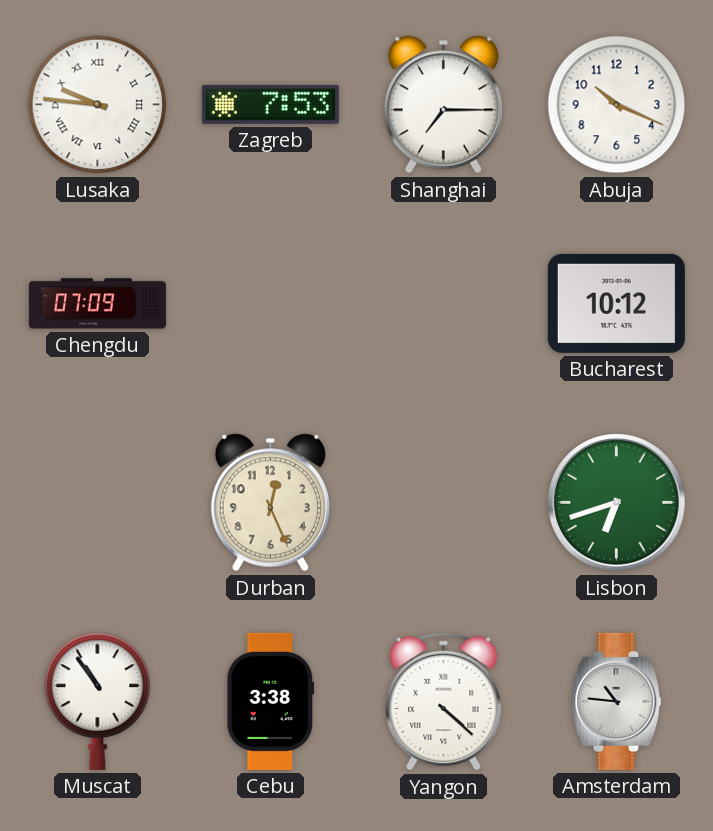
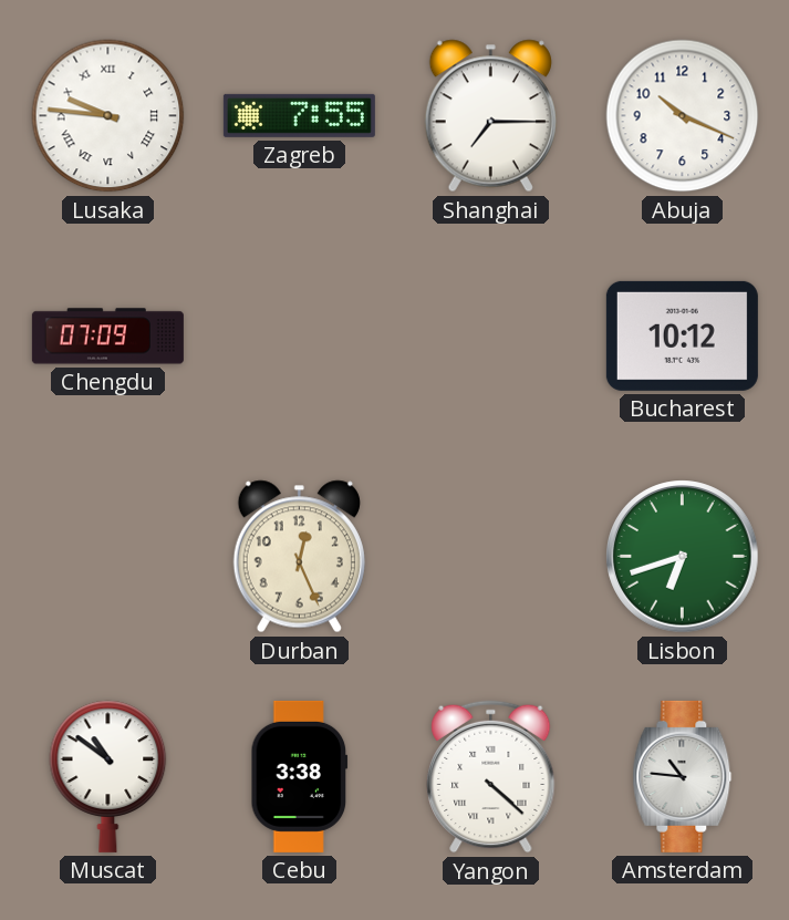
Zagreb: 7:53 -> 7:55
Muscat: 10:54 -> 10:51
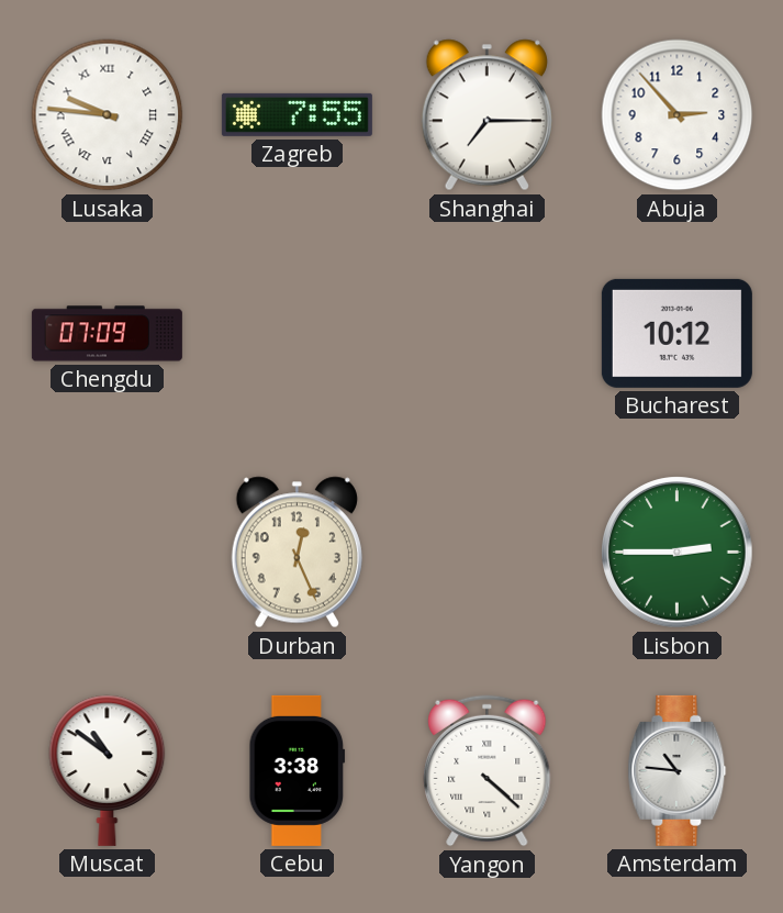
Abuja: 10:19 -> 2:53
Lisbon: 6:42 -> 2:45
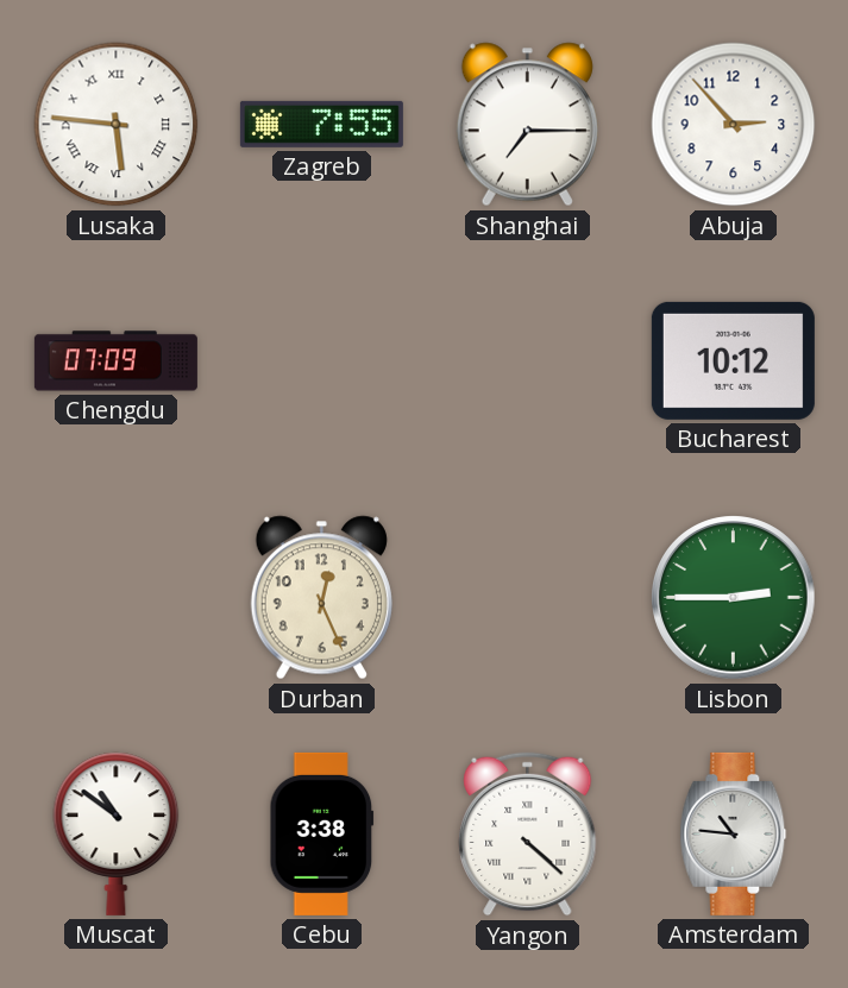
Lusaka: 9:46 -> 5:46
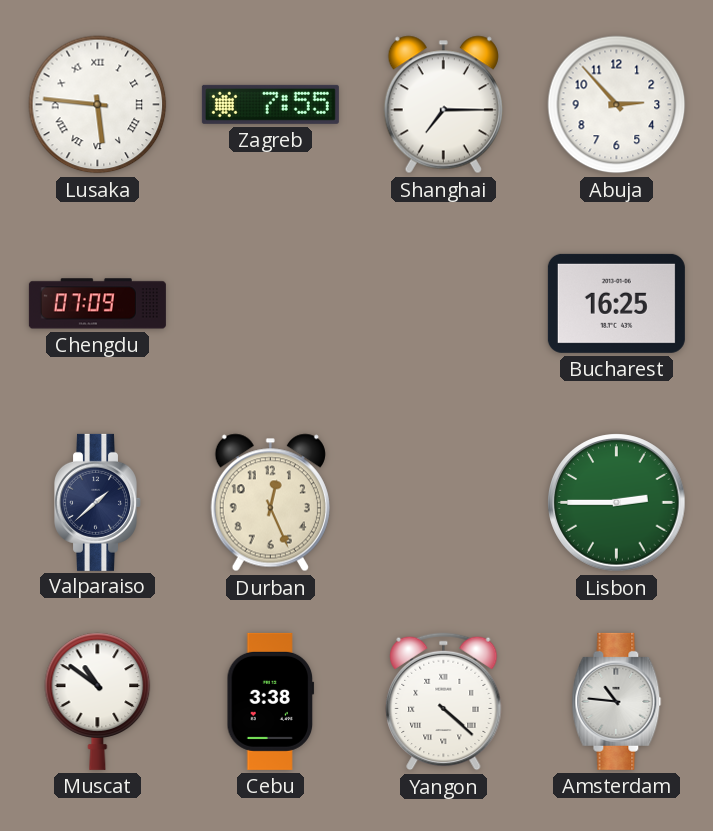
Bucharest: 10:12 -> 16:25
Valparaiso: none -> 1:38
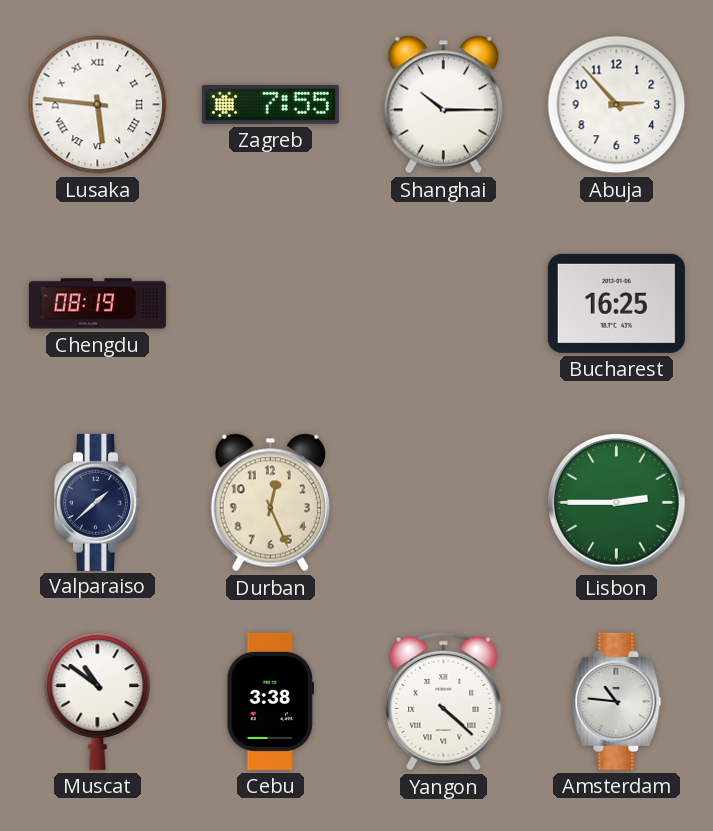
Shanghai: 7:15 -> 10:15
Chengdu: 07:09 -> 08:19
